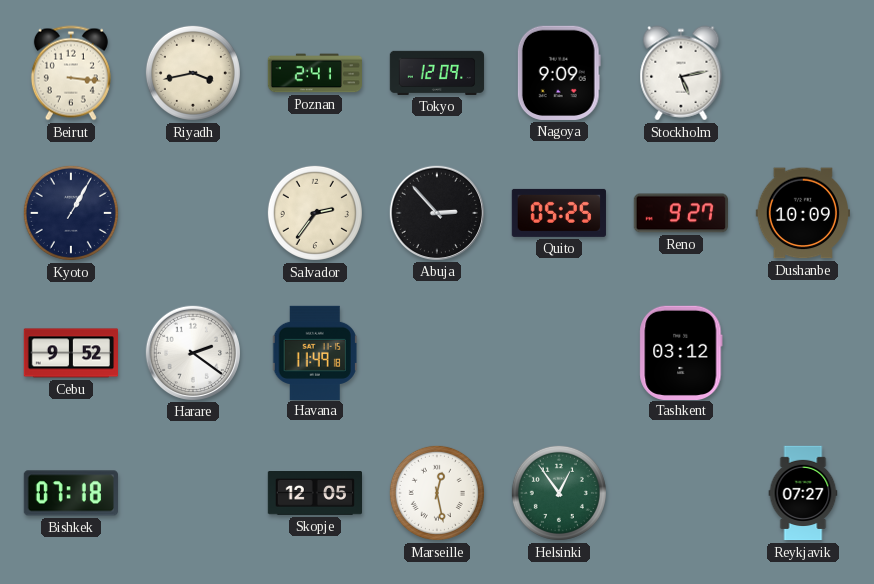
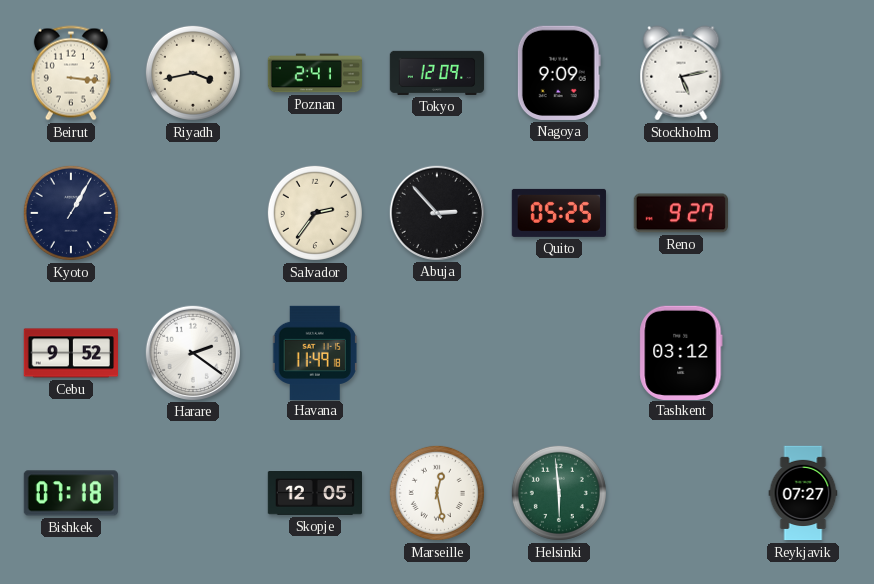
Dushanbe: 10:09 -> none
Helsinki: 12:54 -> 5:59
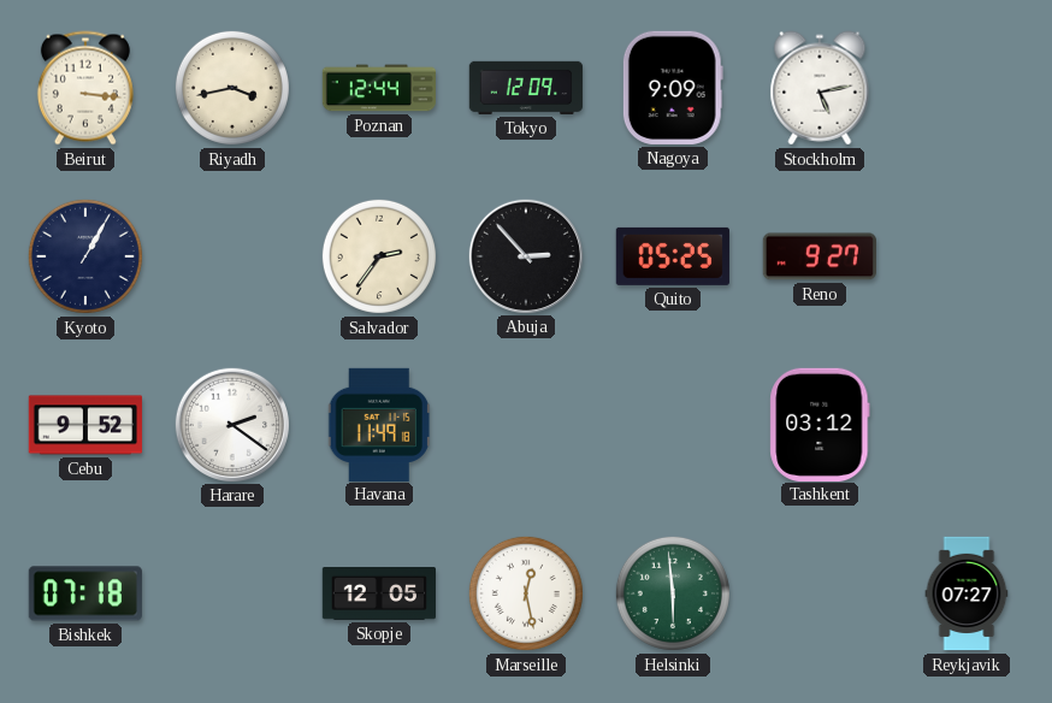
Poznan: 2:41 -> 12:44
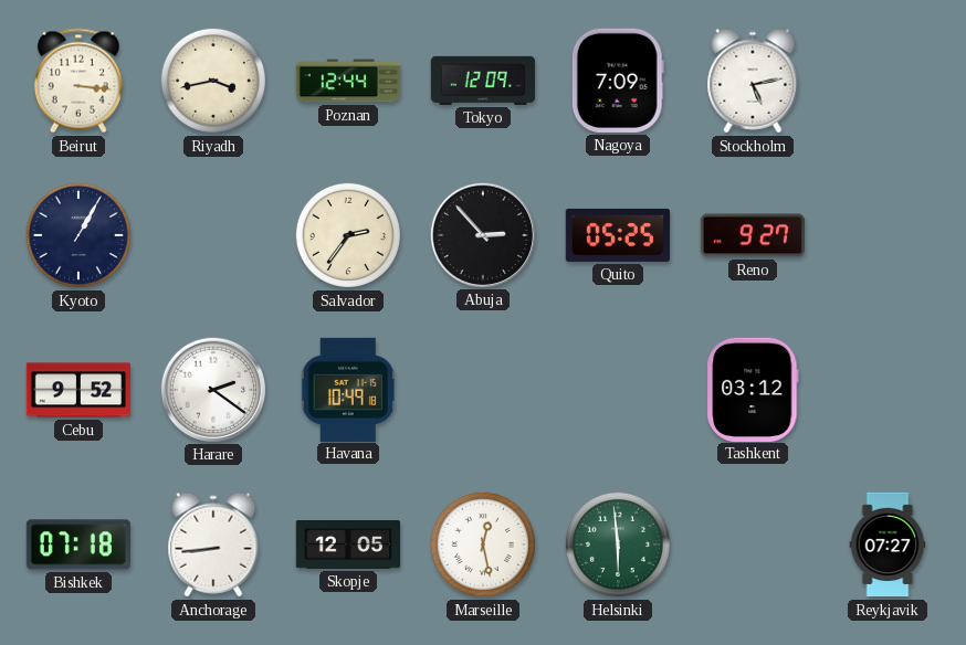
Nagoya: 9:09 -> 7:09
Havana: 11:49 -> 10:49
Anchorage: none -> 8:44
